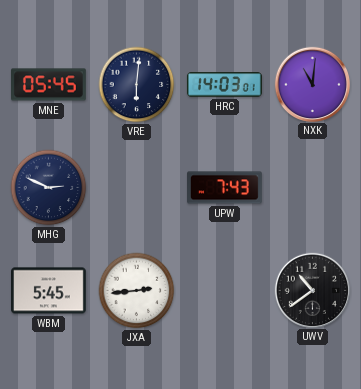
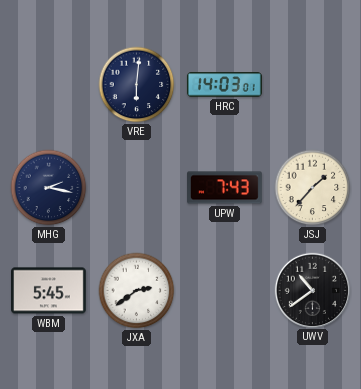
MNE: 05:45 -> none
NXK: 11:01 -> none
MHG: 2:49 -> 2:17
JSJ: none -> 1:37
JXA: 2:44 -> 2:39
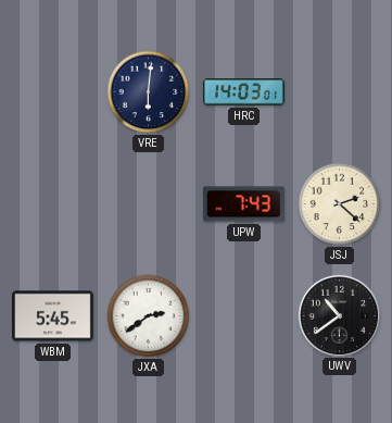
MHG: 2:17 -> none
JSJ: 1:37 -> 2:22
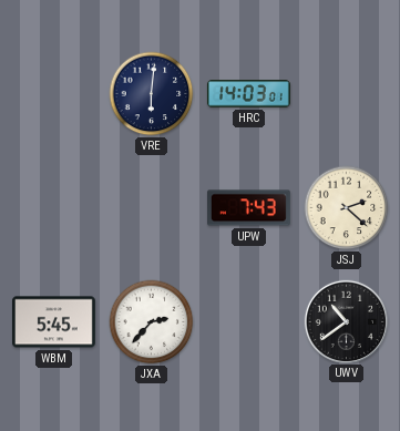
JXA: 2:39 -> 2:37
